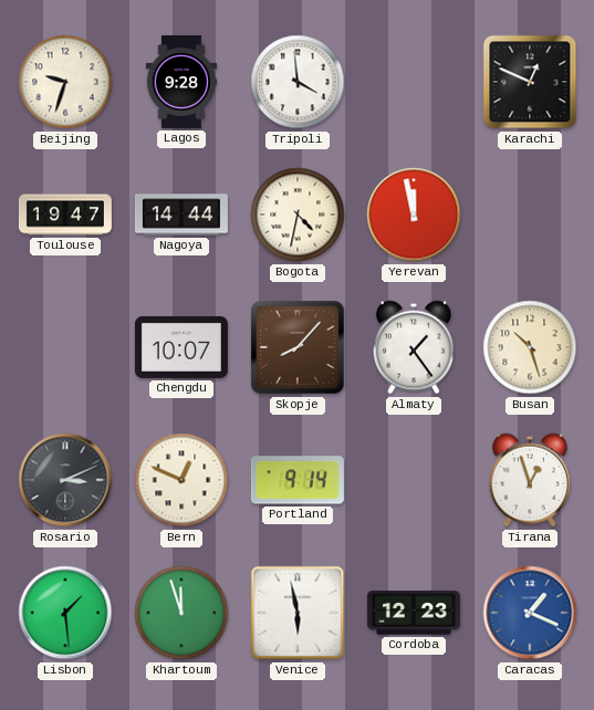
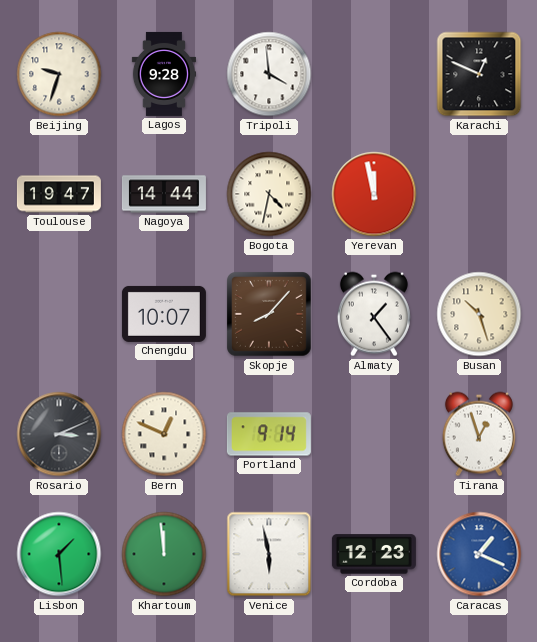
Khartoum: 11:57 -> 11:59
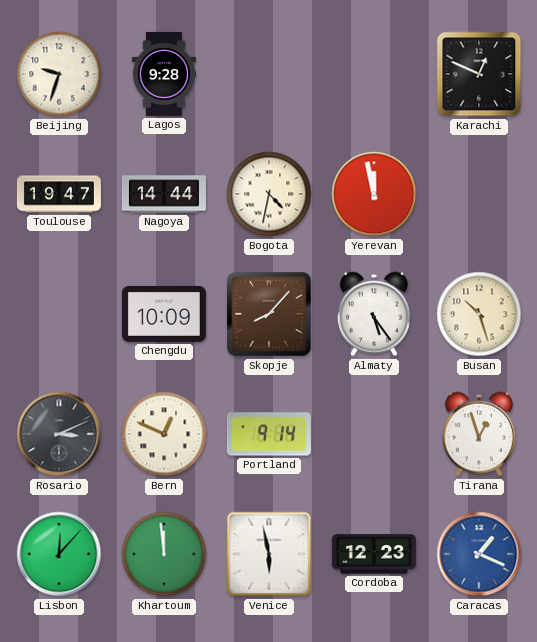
Tripoli: 3:59 -> none
Chengdu: 10:07 -> 10:09
Almaty: 1:24 -> 5:24
Lisbon: 1:29 -> 12:07
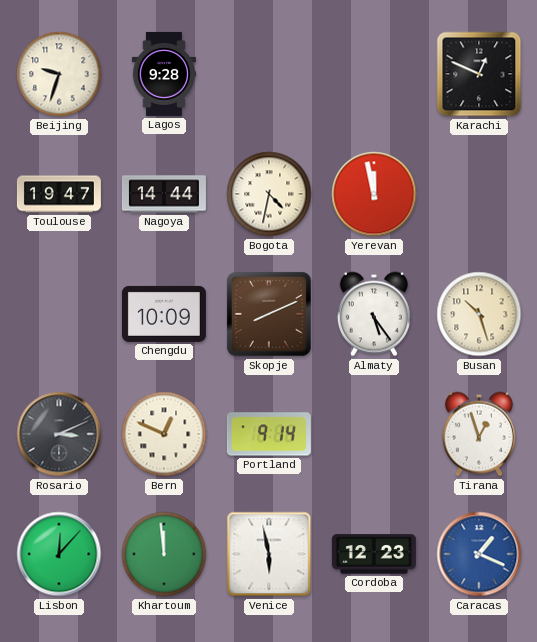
Skopje: 8:07 -> 8:11
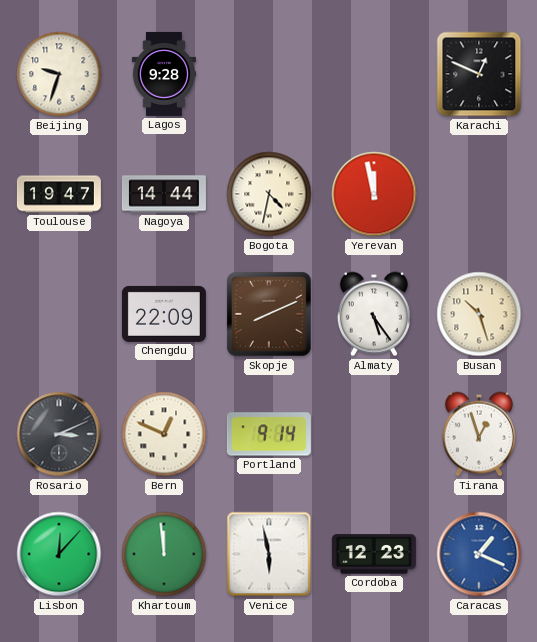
Chengdu: 10:09 -> 22:09
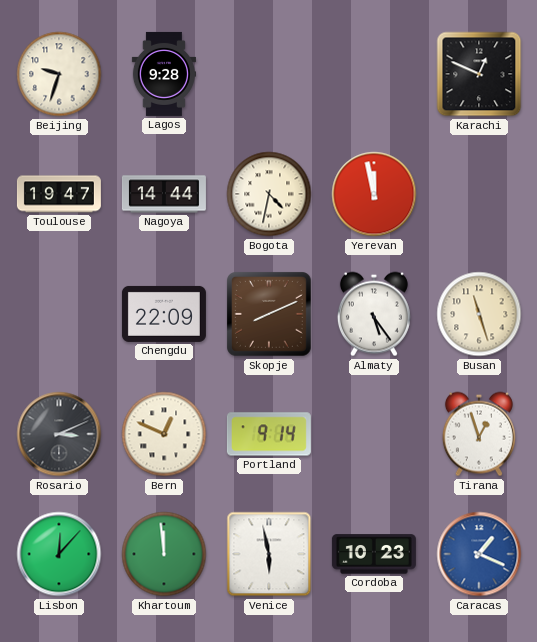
Busan: 10:27 -> 11:27
Cordoba: 12:23 -> 10:23
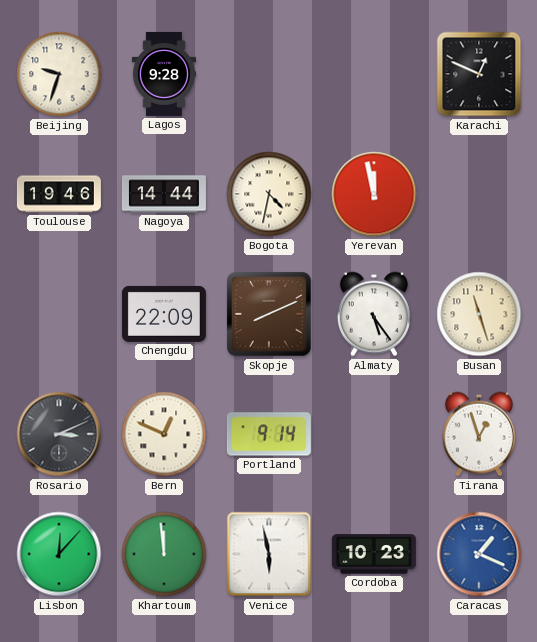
Toulouse: 19:47 -> 19:46
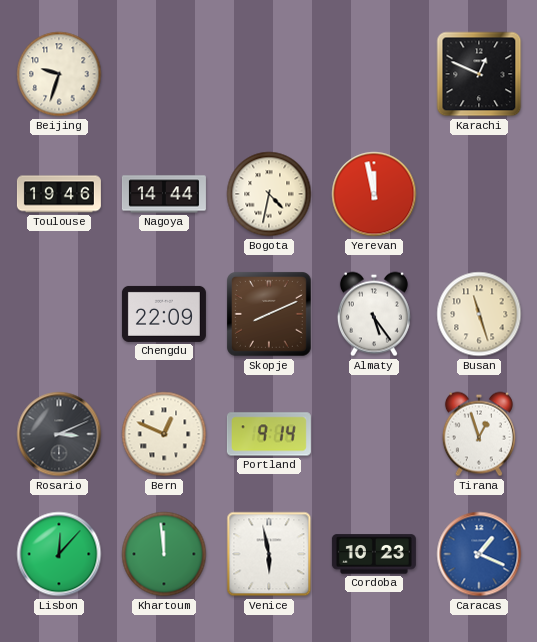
Lagos: 9:28 -> none
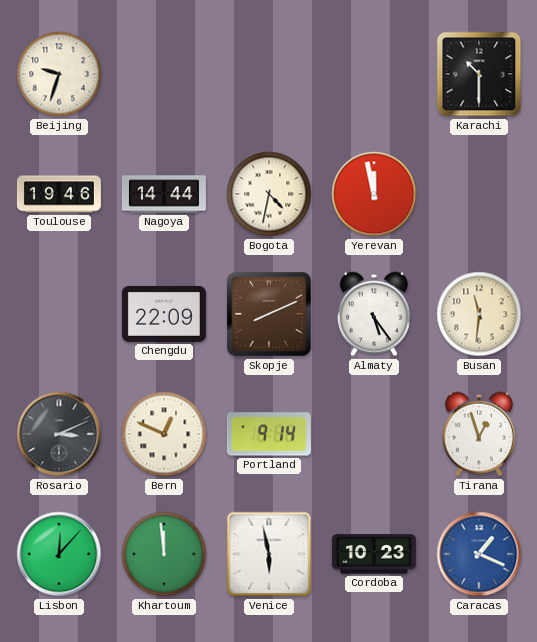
Karachi: 12:49 -> 10:30
Busan: 11:27 -> 11:31
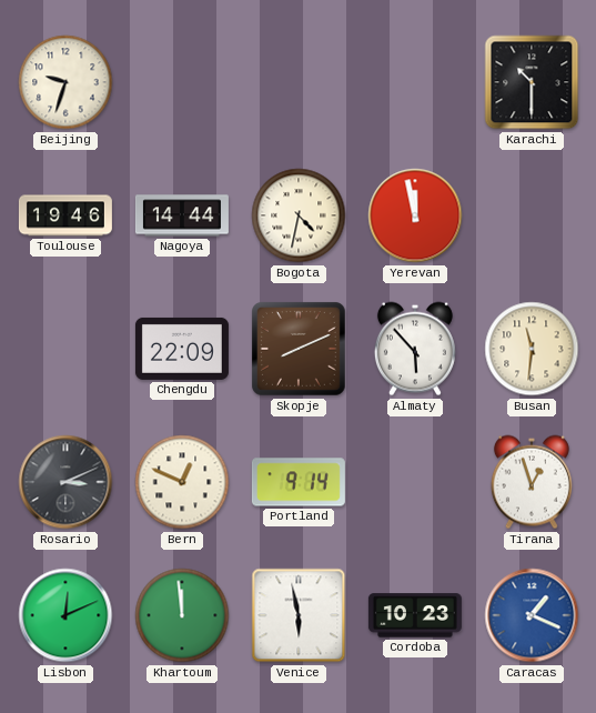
Almaty: 5:24 -> 5:53
Lisbon: 12:07 -> 12:11
